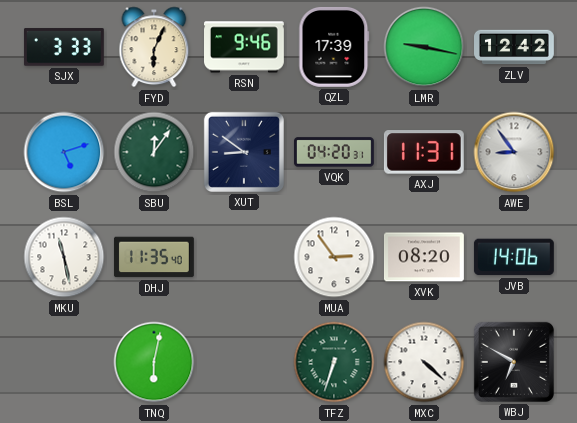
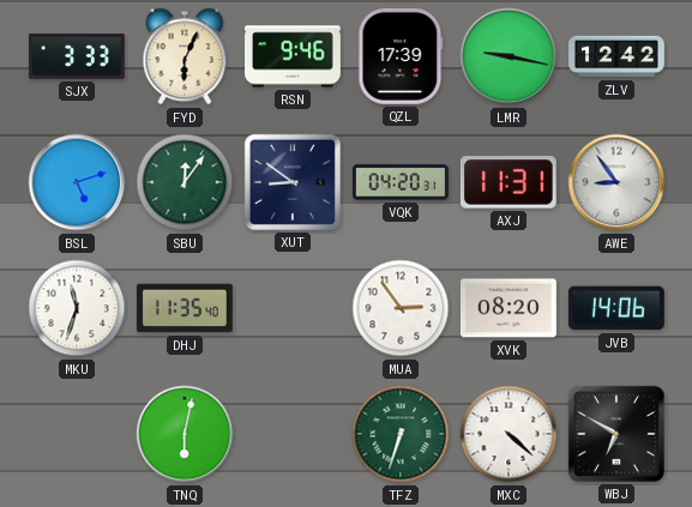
MKU: 11:28 -> 11:33
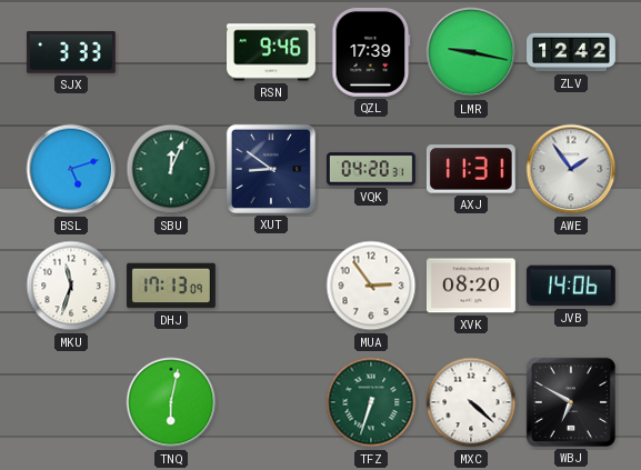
FYD: 6:04 -> none
SBU: 12:06 -> 12:04
AWE: 8:54 -> 1:54
DHJ: 11:35 -> 17:13
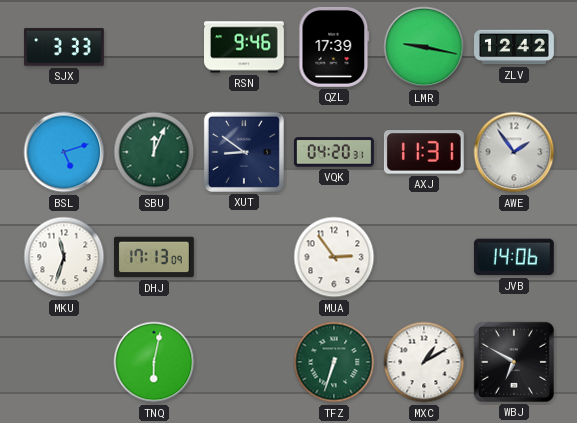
XVK: 08:20 -> none
MXC: 4:22 -> 1:10
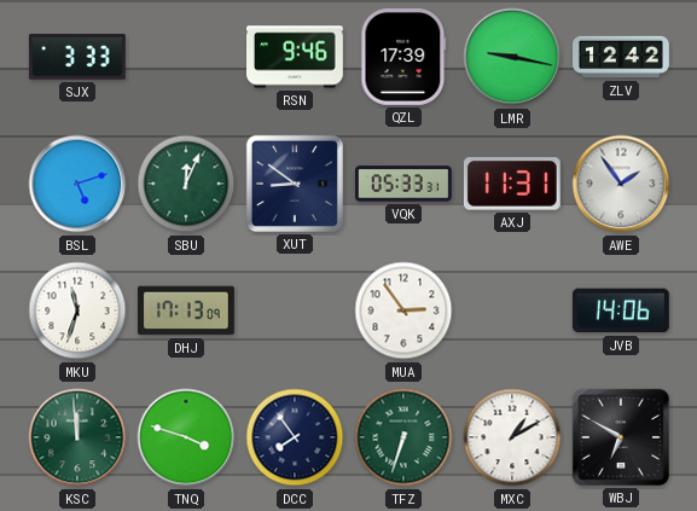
VQK: 04:20 -> 05:33
KSC: none -> 11:59
TNQ: 6:02 -> 3:48
DCC: none -> 7:54
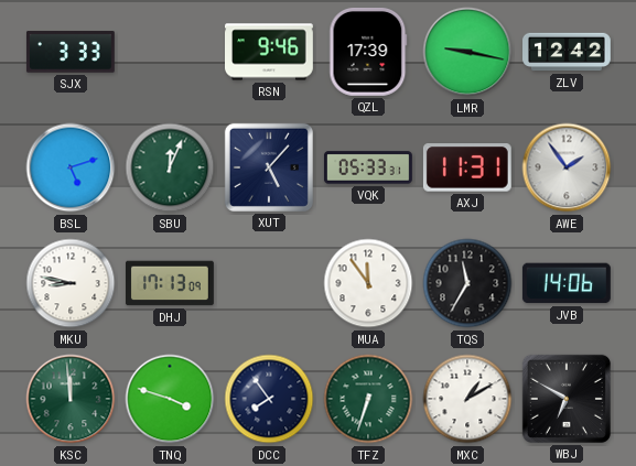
XUT: 8:51 -> 5:07
MKU: 11:33 -> 8:47
MUA: 2:54 -> 11:54
TQS: none -> 11:35
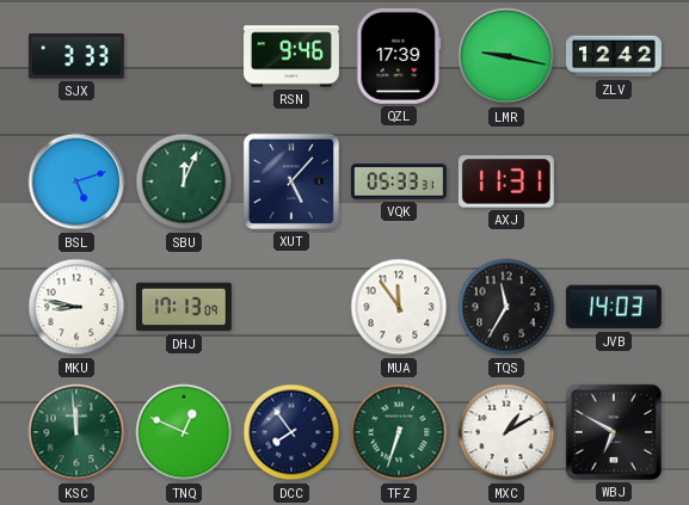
AWE: 1:54 -> none
JVB: 14:06 -> 14:03
TNQ: 3:48 -> 12:49
